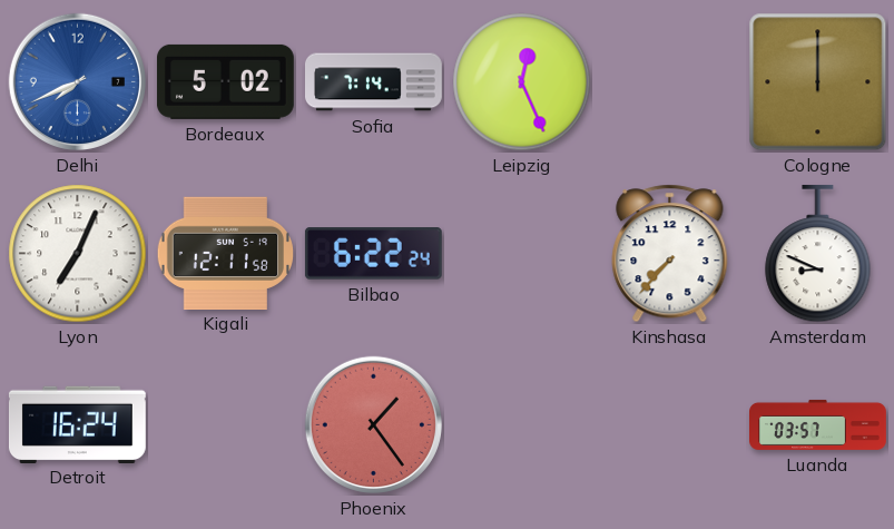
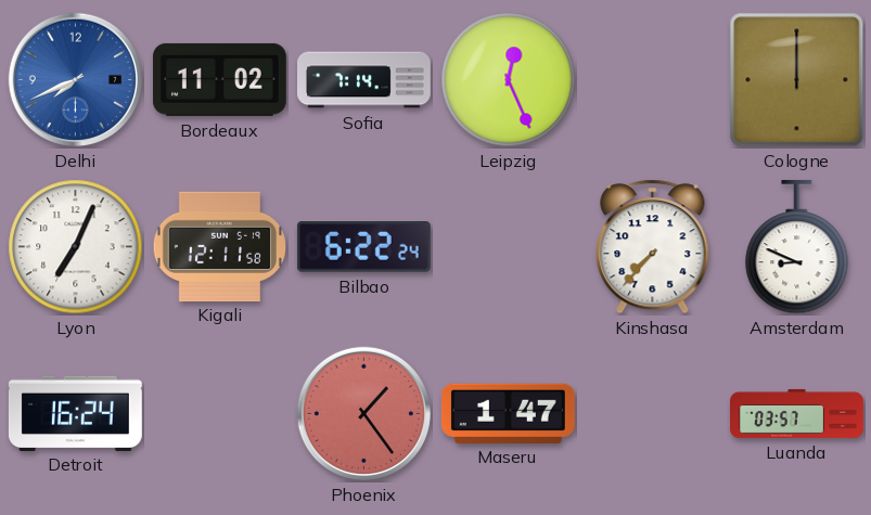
Bordeaux: 5:02 -> 11:02
Maseru: none -> 1:47
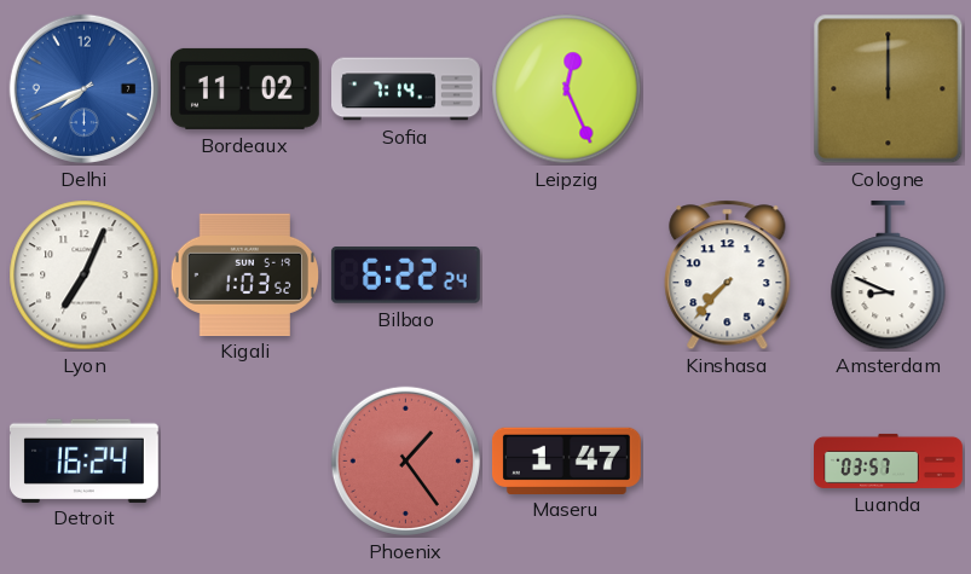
Kigali: 12:11 -> 1:03
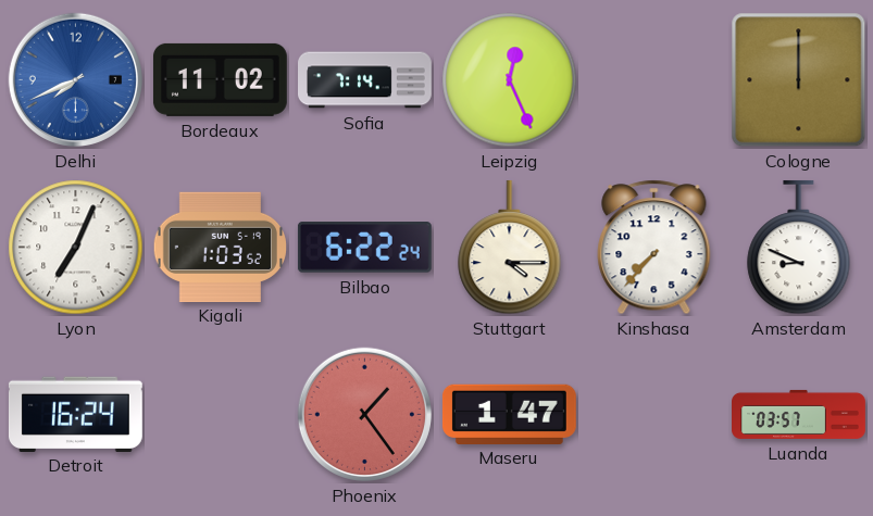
Stuttgart: none -> 4:15
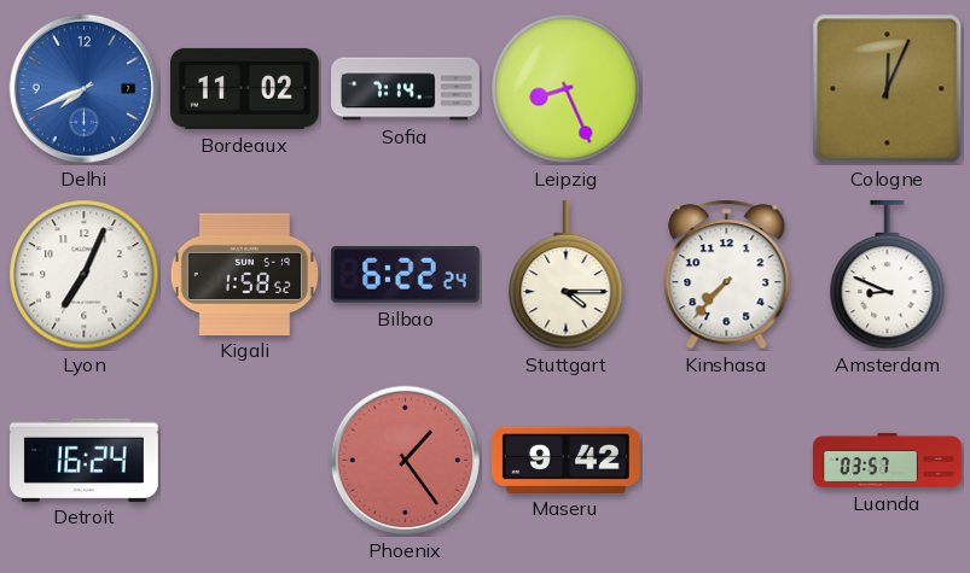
Leipzig: 12:26 -> 8:26
Cologne: 12:00 -> 12:04
Kigali: 1:03 -> 1:58
Maseru: 1:47 -> 9:42
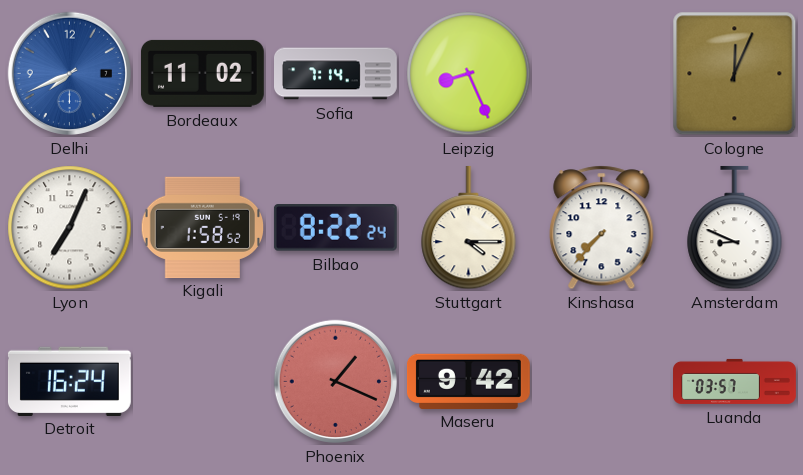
Bilbao: 6:22 -> 8:22
Phoenix: 1:24 -> 1:19
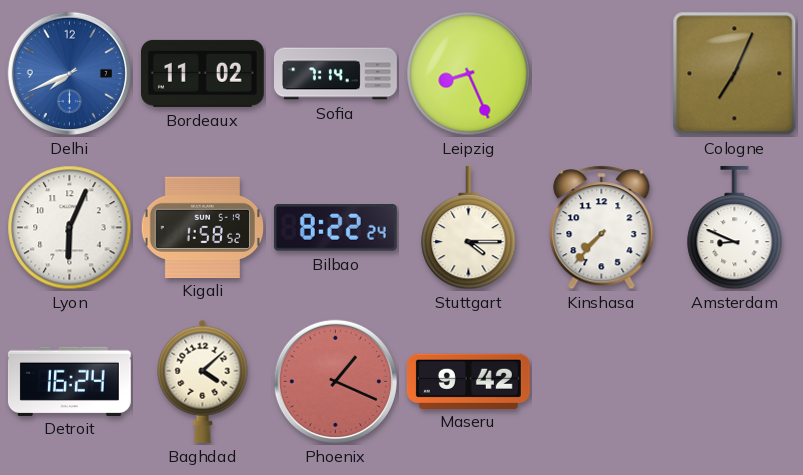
Cologne: 12:04 -> 7:04
Lyon: 7:04 -> 6:04
Baghdad: none -> 4:08
Luanda: 03:57 -> none
